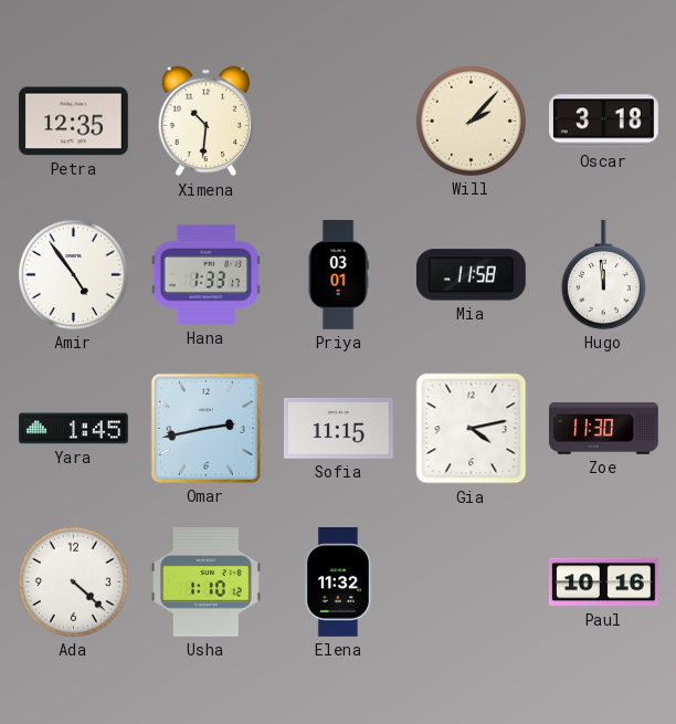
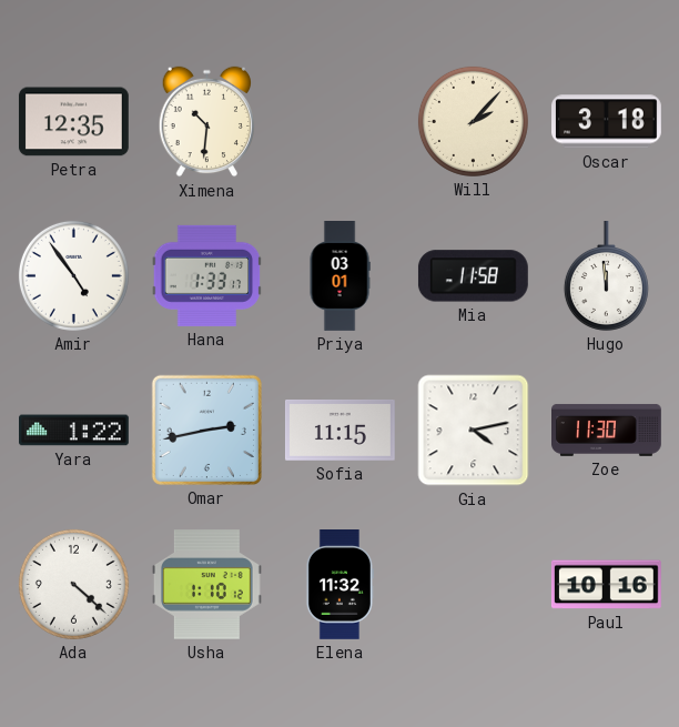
Yara: 1:45 -> 1:22
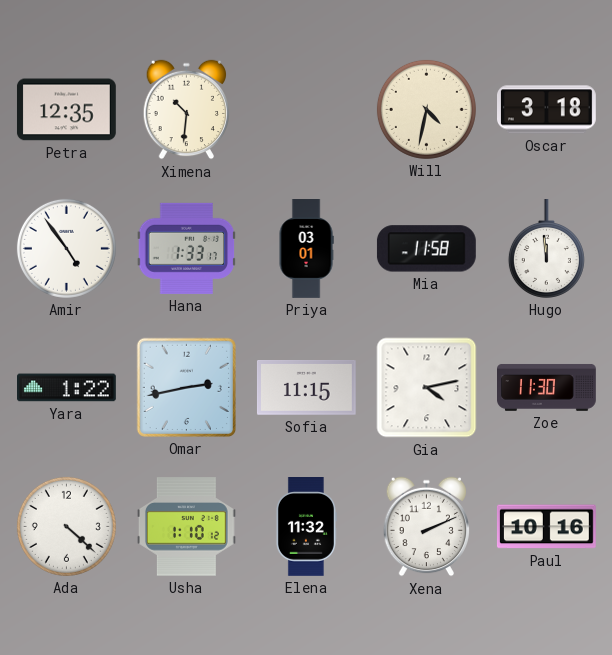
Will: 2:07 -> 4:32
Xena: none -> 2:11
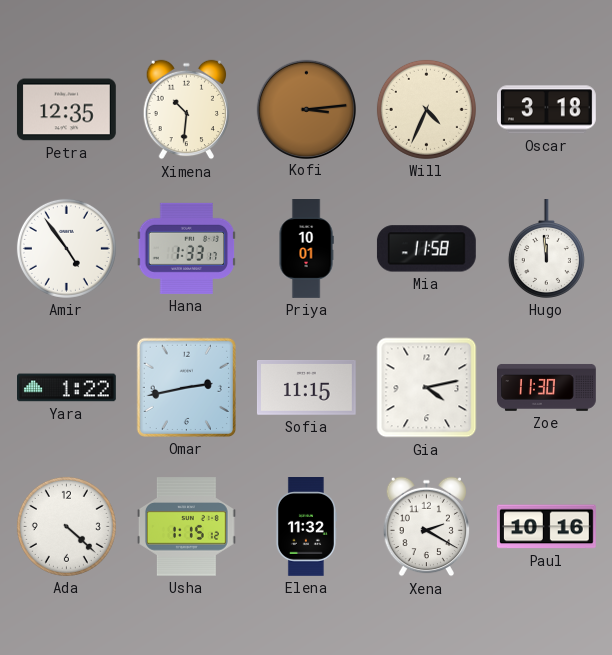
Kofi: none -> 3:14
Will: 4:32 -> 4:34
Priya: 03:01 -> 10:01
Usha: 1:10 -> 1:15
Xena: 2:11 -> 2:20
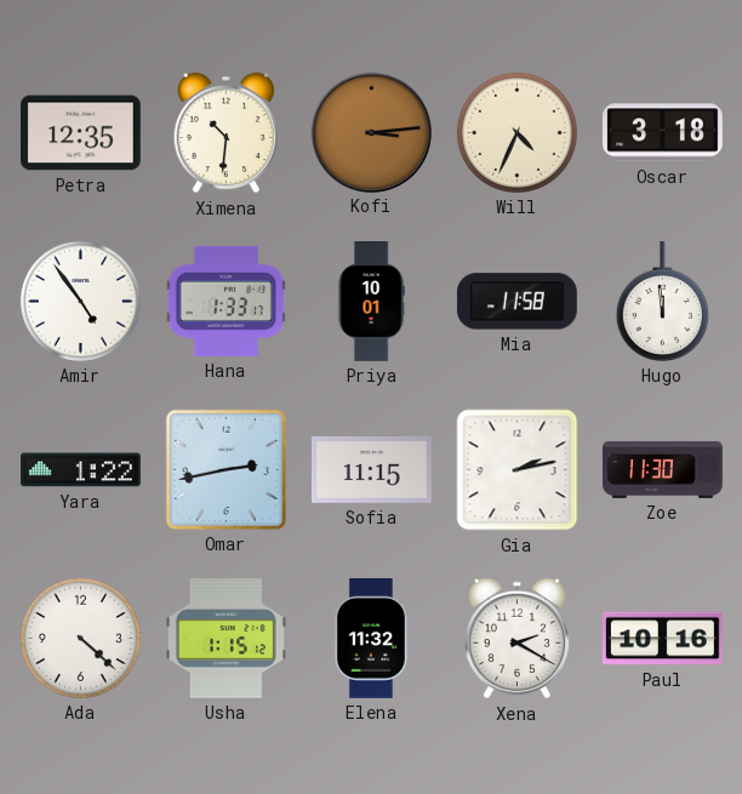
Gia: 4:13 -> 2:13
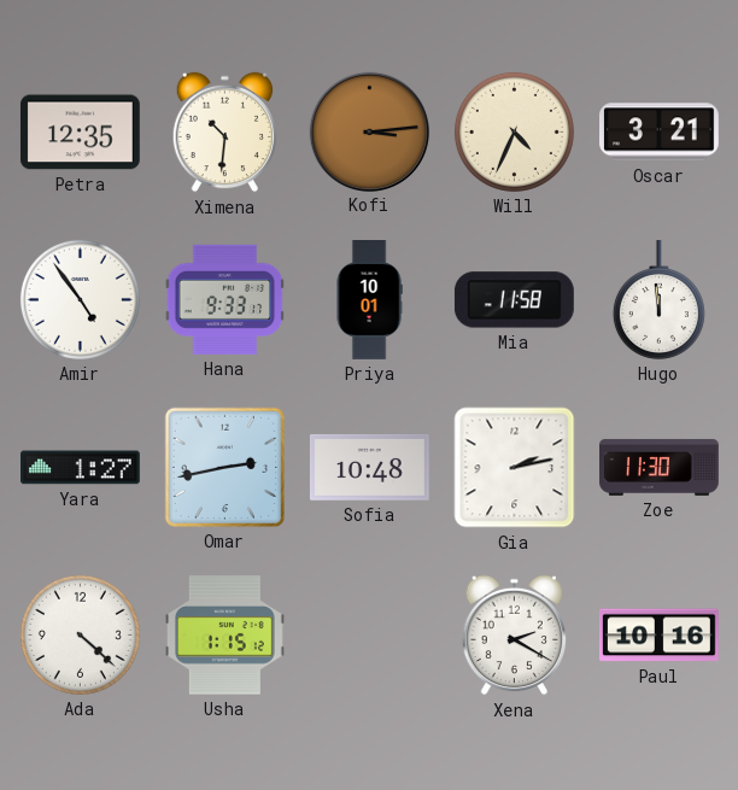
Oscar: 3:18 -> 3:21
Hana: 1:33 -> 9:33
Yara: 1:22 -> 1:27
Sofia: 11:15 -> 10:48
Elena: 11:32 -> none
